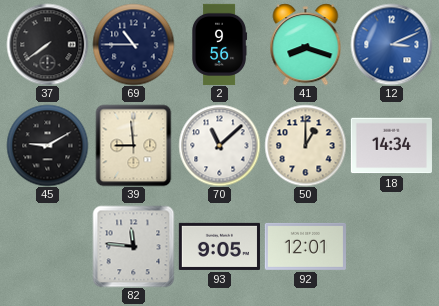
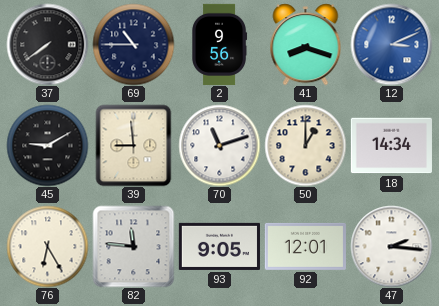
70: 11:08 -> 11:12
76: none -> 6:25
47: none -> 2:16
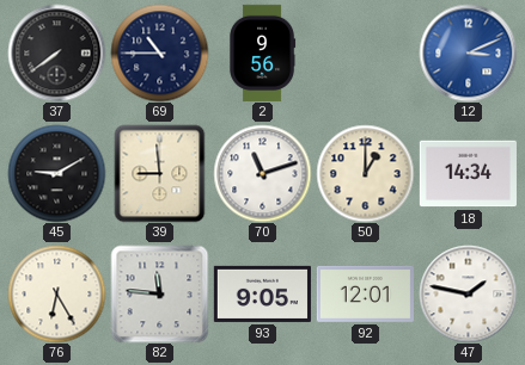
41: 8:18 -> none
47: 2:16 -> 1:47
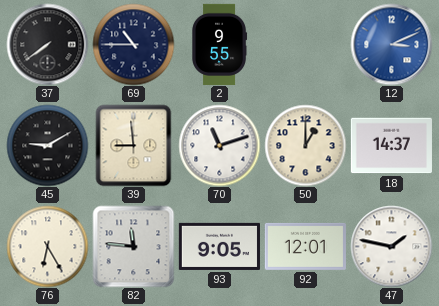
2: 9:56 -> 9:55
18: 14:34 -> 14:37
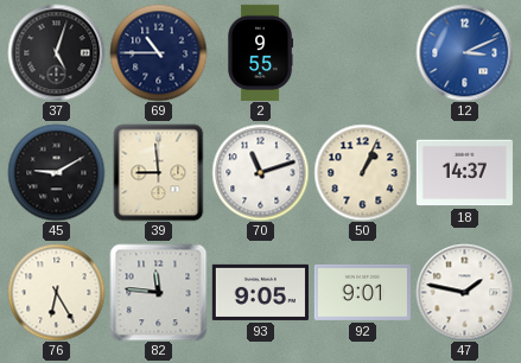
37: 7:39 -> 5:03
50: 1:00 -> 1:04
92: 12:01 -> 9:01
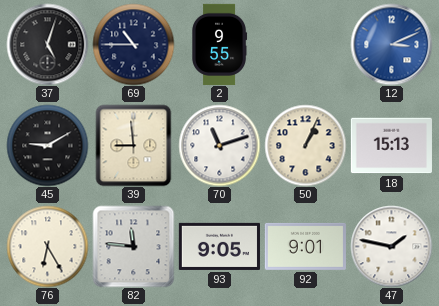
18: 14:37 -> 15:13
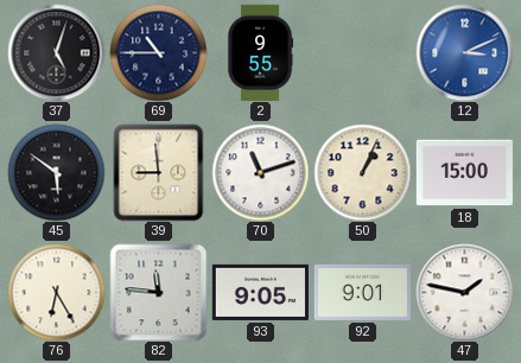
45: 9:10 -> 5:51
18: 15:13 -> 15:00
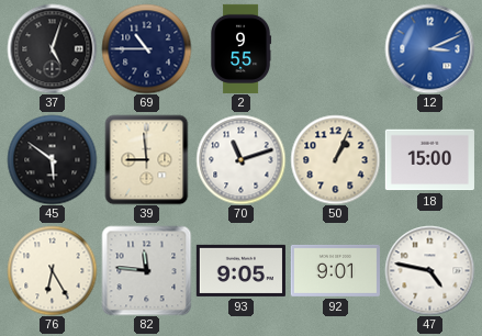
47: 1:47 -> 4:47
